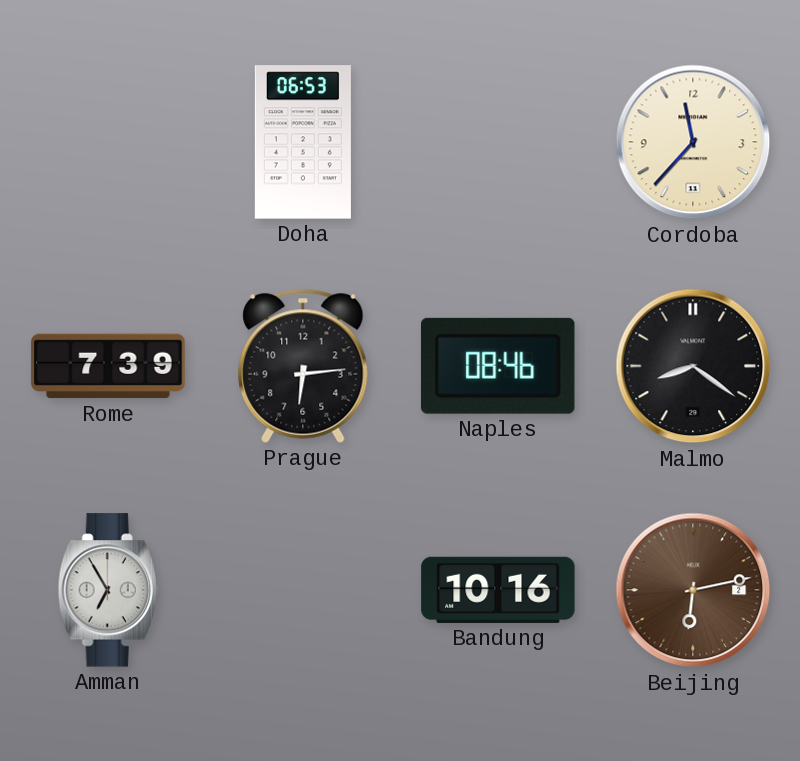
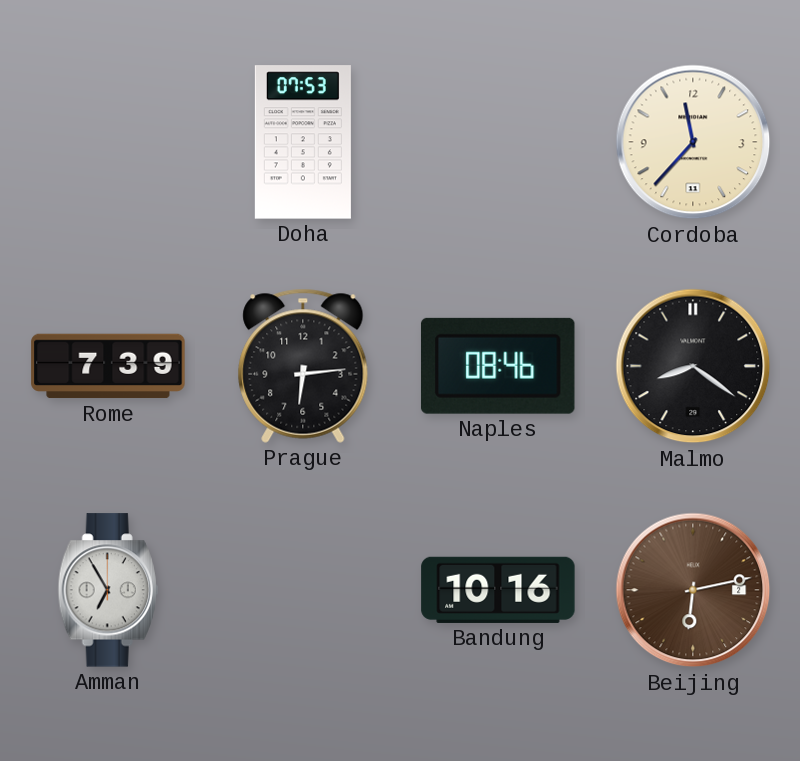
Doha: 06:53 -> 07:53
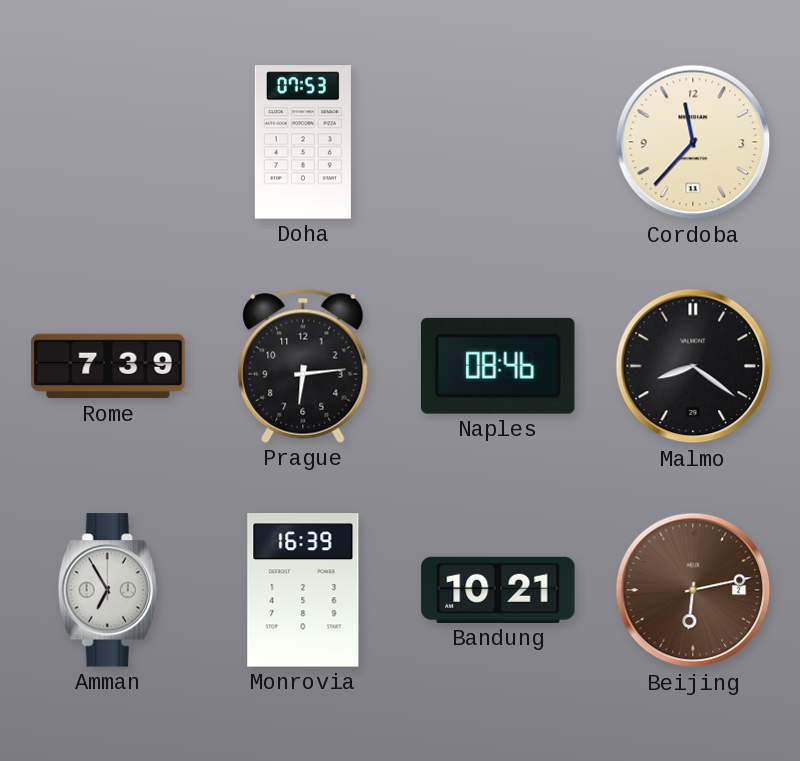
Monrovia: none -> 16:39
Bandung: 10:16 -> 10:21
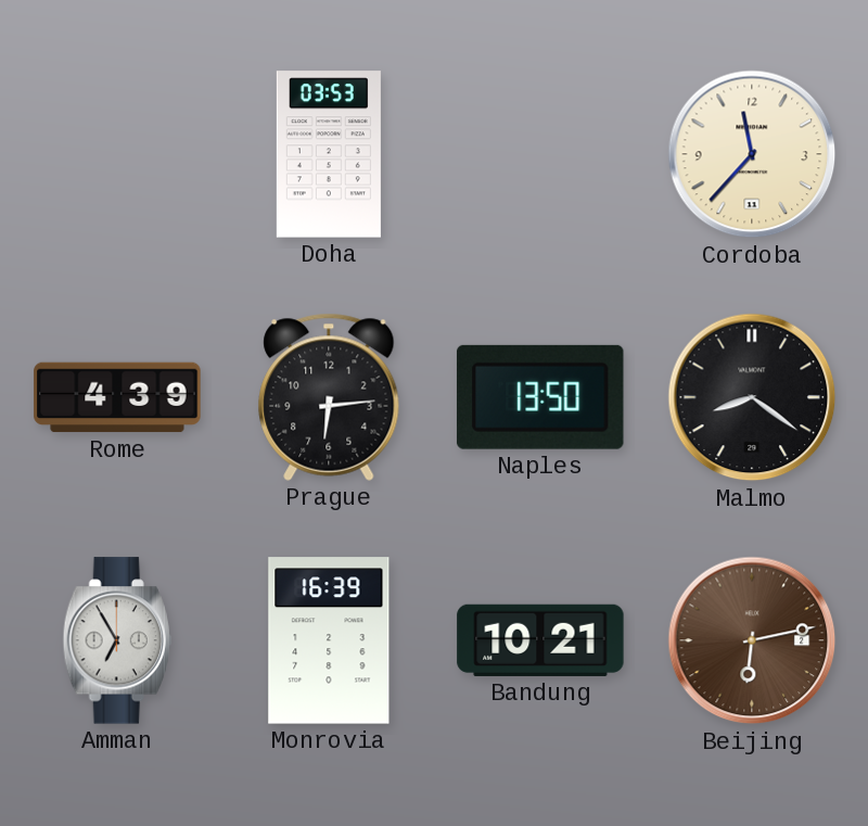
Doha: 07:53 -> 03:53
Rome: 7:39 -> 4:39
Naples: 08:46 -> 13:50
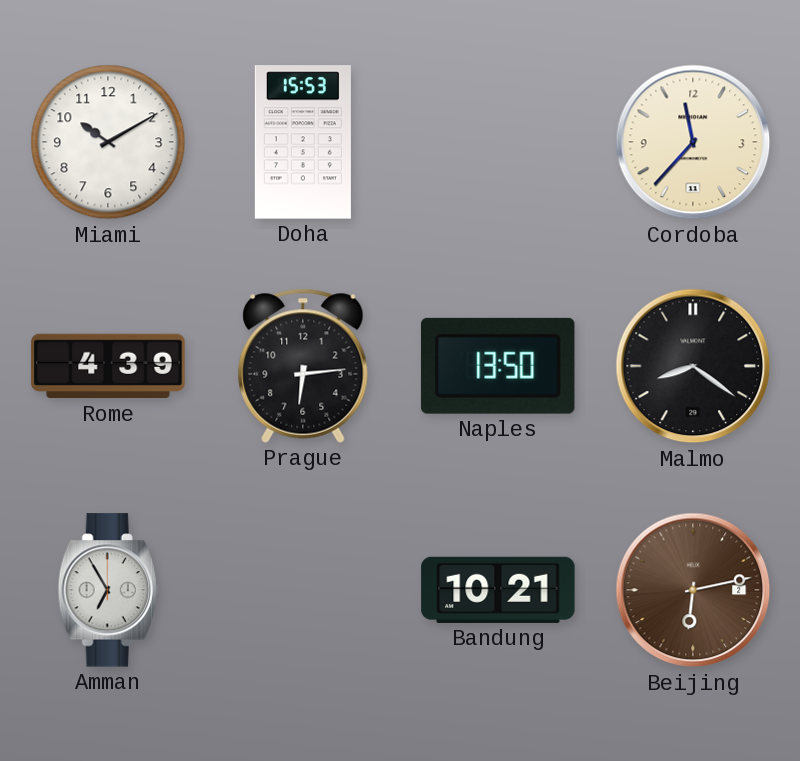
Miami: none -> 10:10
Doha: 03:53 -> 15:53
Monrovia: 16:39 -> none
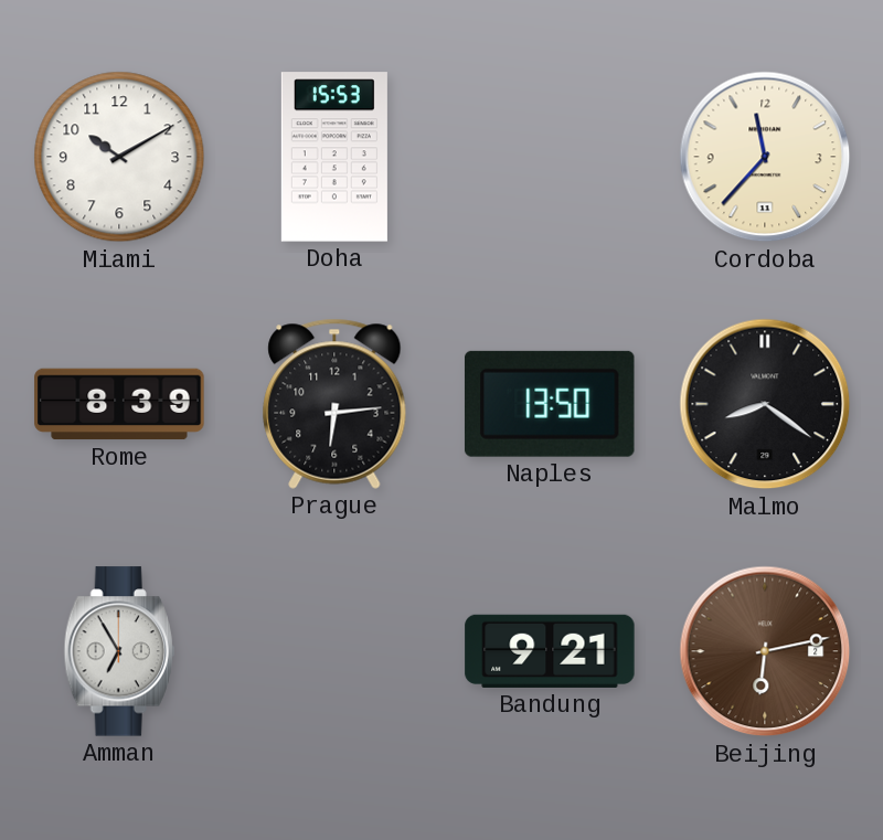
Rome: 4:39 -> 8:39
Bandung: 10:21 -> 9:21
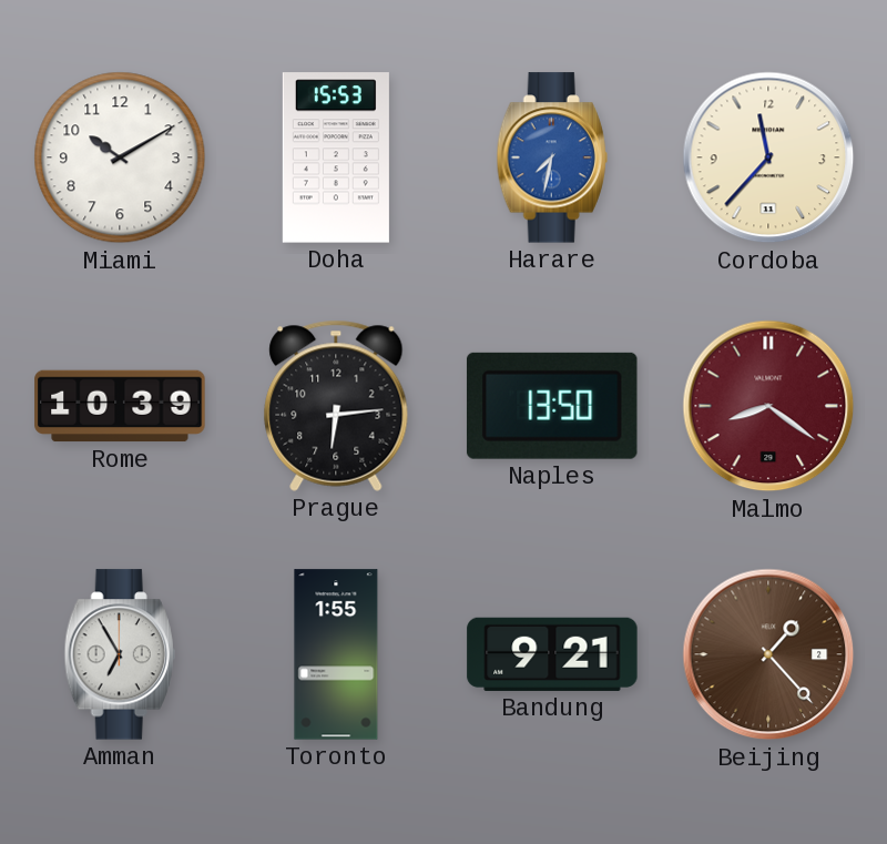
Harare: none -> 7:32
Rome: 8:39 -> 10:39
Malmo dial: black -> burgundy
Toronto: none -> 1:55
Beijing: 6:13 -> 1:23
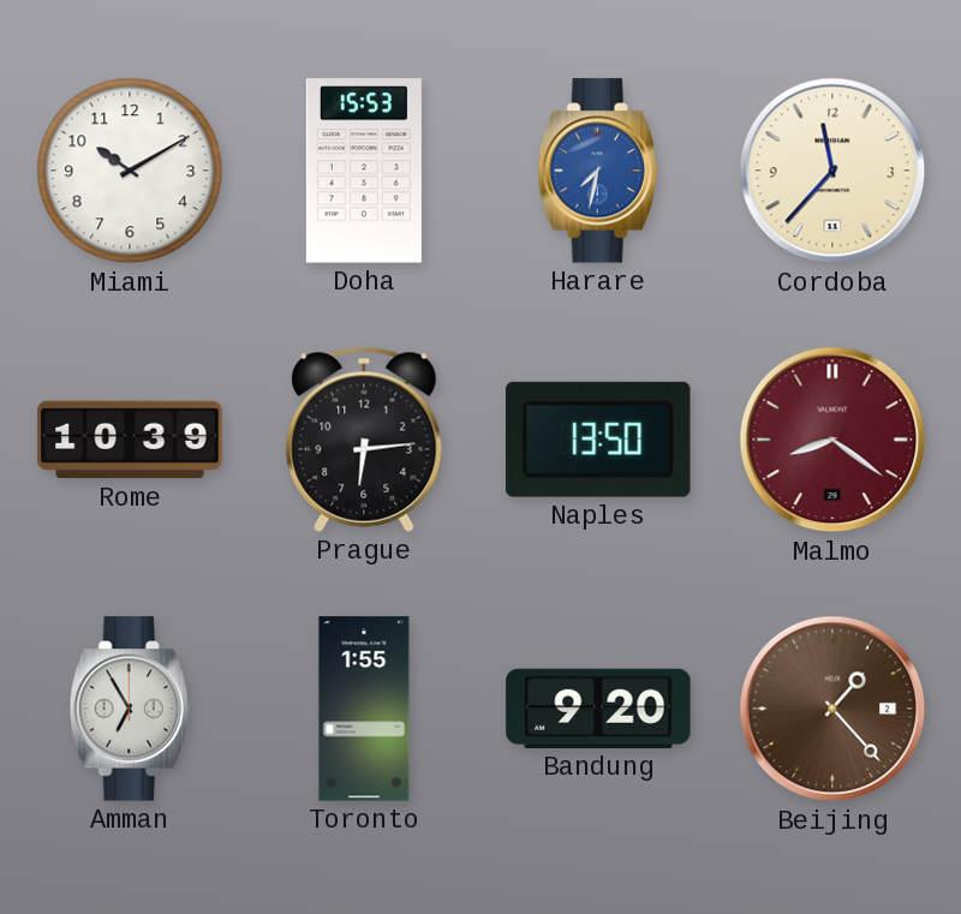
Bandung: 9:21 -> 9:20
